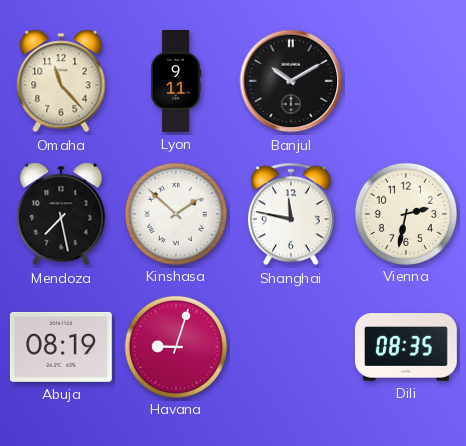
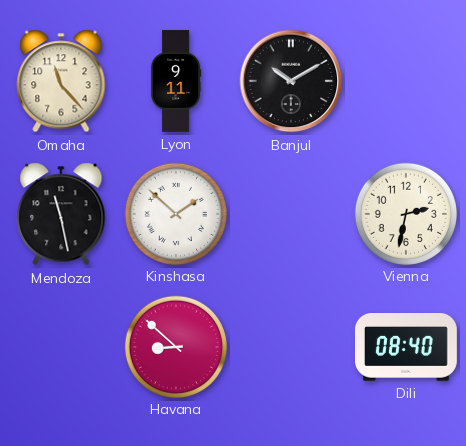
Mendoza: 7:28 -> 11:28
Shanghai: 11:47 -> none
Abuja: 08:19 -> none
Havana: 9:03 -> 8:52
Dili: 08:35 -> 08:40
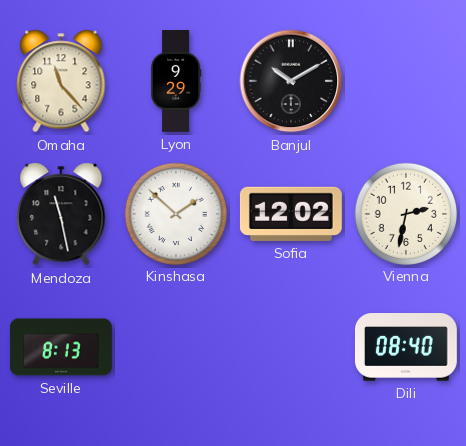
Lyon: 9:11 -> 9:29
Sofia: none -> 12:02
Seville: none -> 8:13
Havana: 8:52 -> none
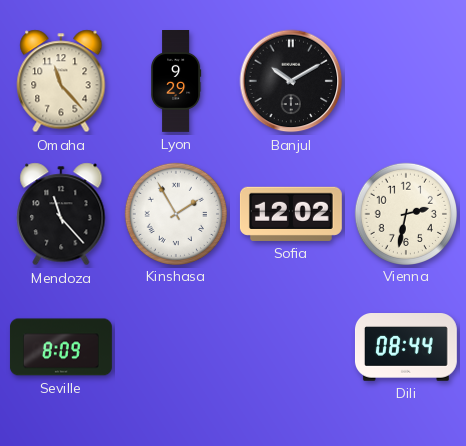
Mendoza: 11:28 -> 11:23
Kinshasa: 1:52 -> 1:55
Seville: 8:13 -> 8:09
Dili: 08:40 -> 08:44
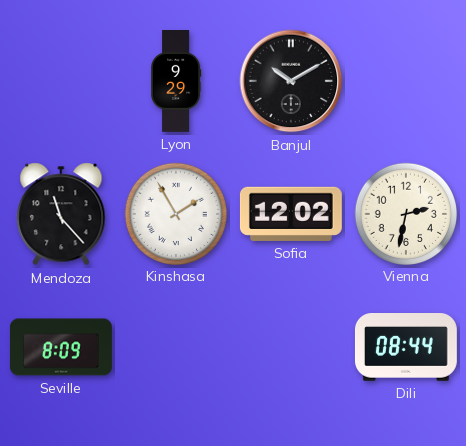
Omaha: 11:23 -> none
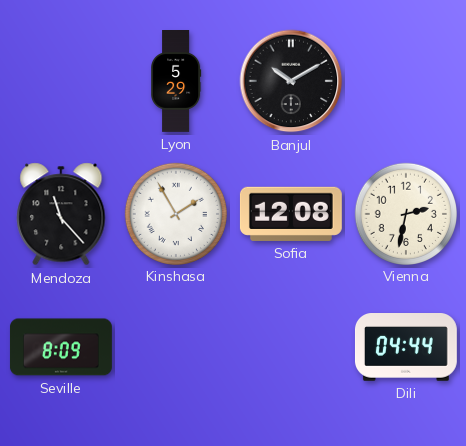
Lyon: 9:29 -> 5:29
Sofia: 12:02 -> 12:08
Dili: 08:44 -> 04:44
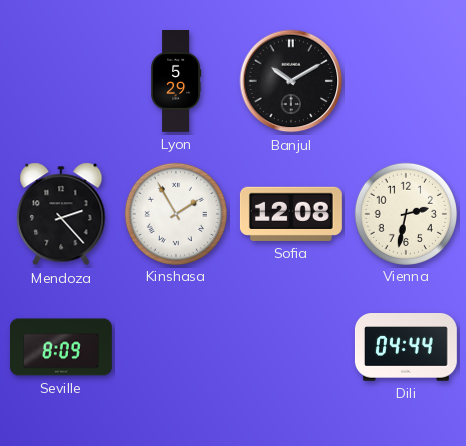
Mendoza: 11:23 -> 2:23
